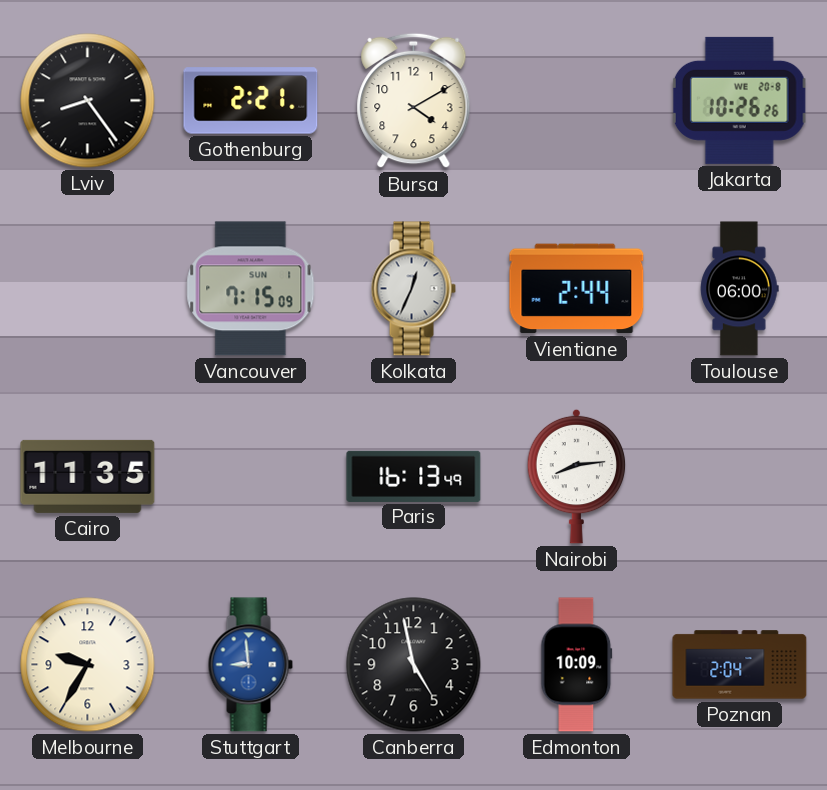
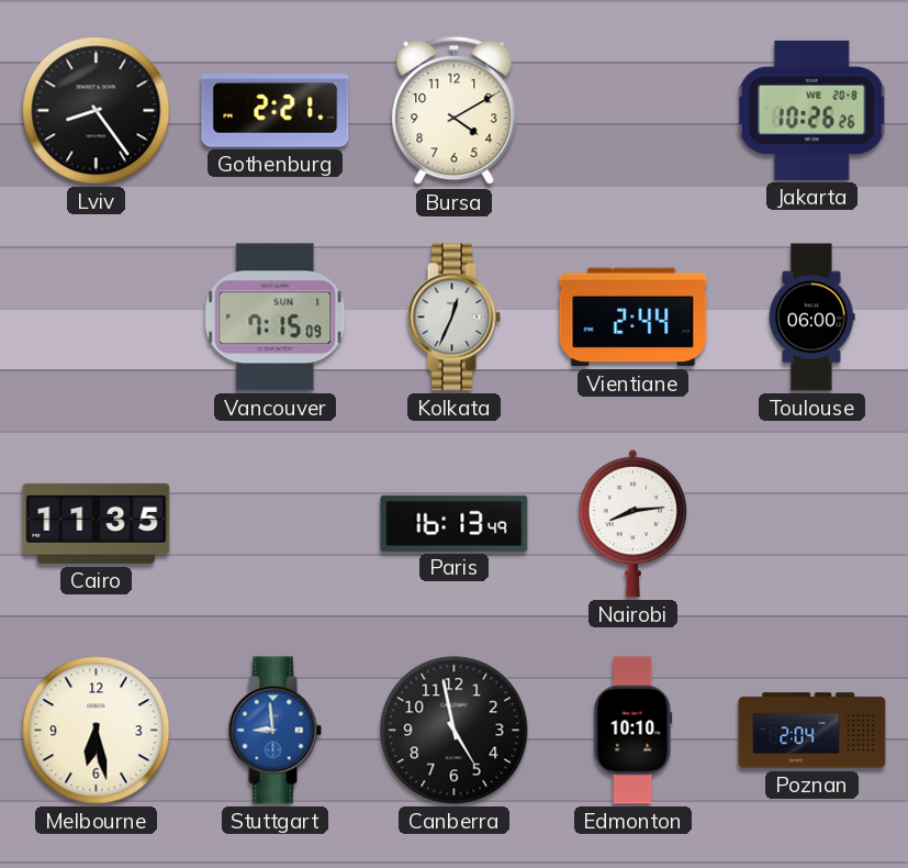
Melbourne: 9:35 -> 6:28
Edmonton: 10:09 -> 10:10
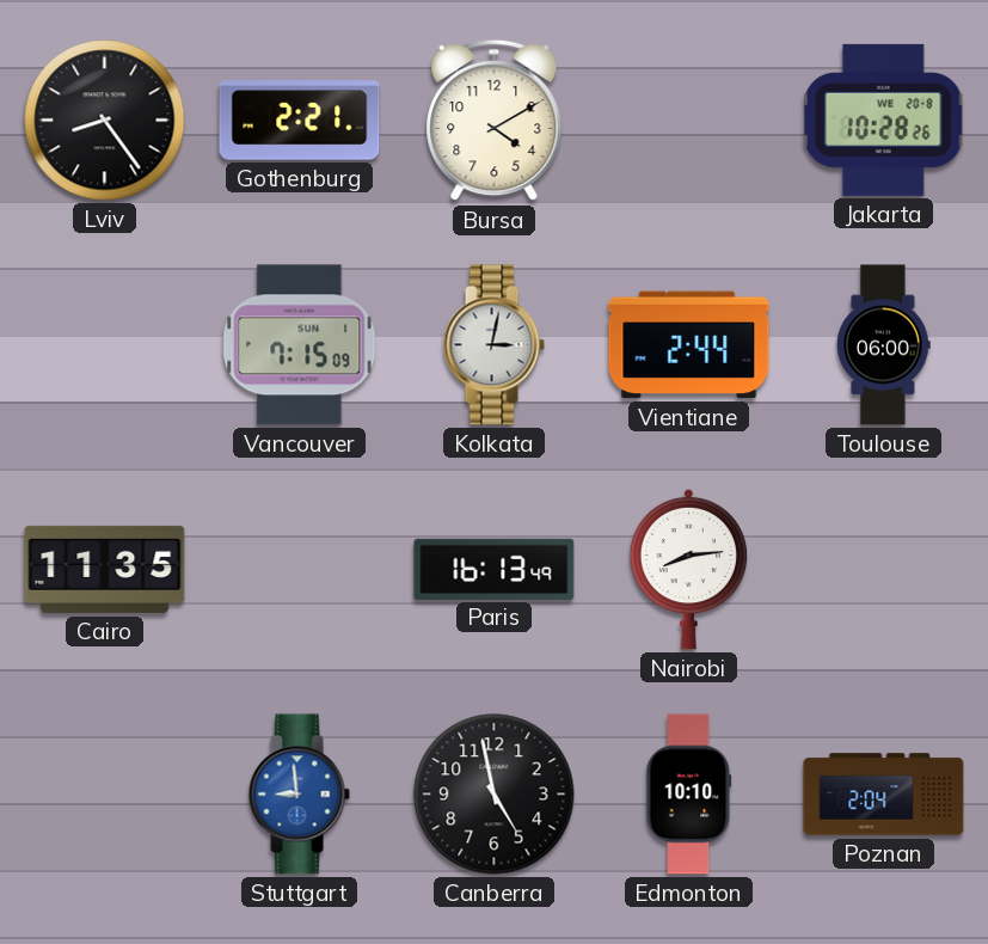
Jakarta: 10:26 -> 10:28
Kolkata: 12:34 -> 3:02
Melbourne: 6:28 -> none
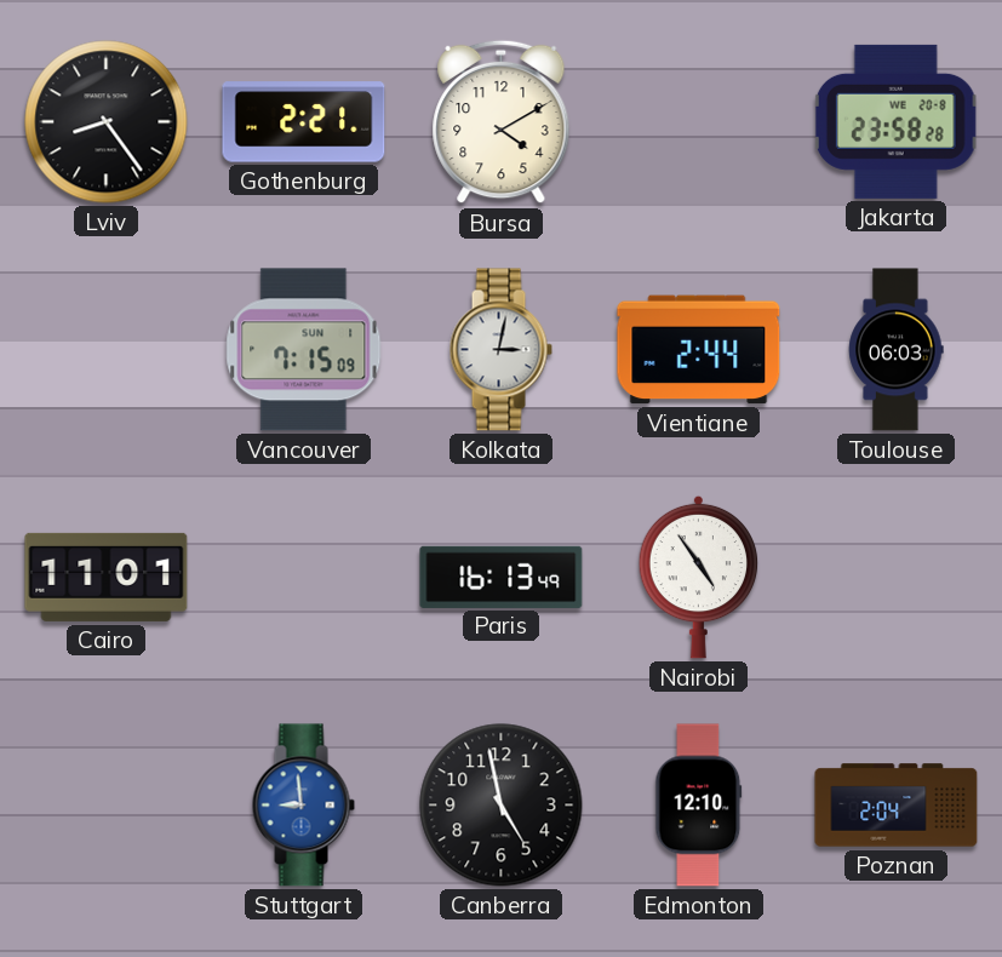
Jakarta: 10:28 -> 23:58
Toulouse: 06:00 -> 06:03
Cairo: 11:35 -> 11:01
Nairobi: 8:14 -> 4:54
Edmonton: 10:10 -> 12:10
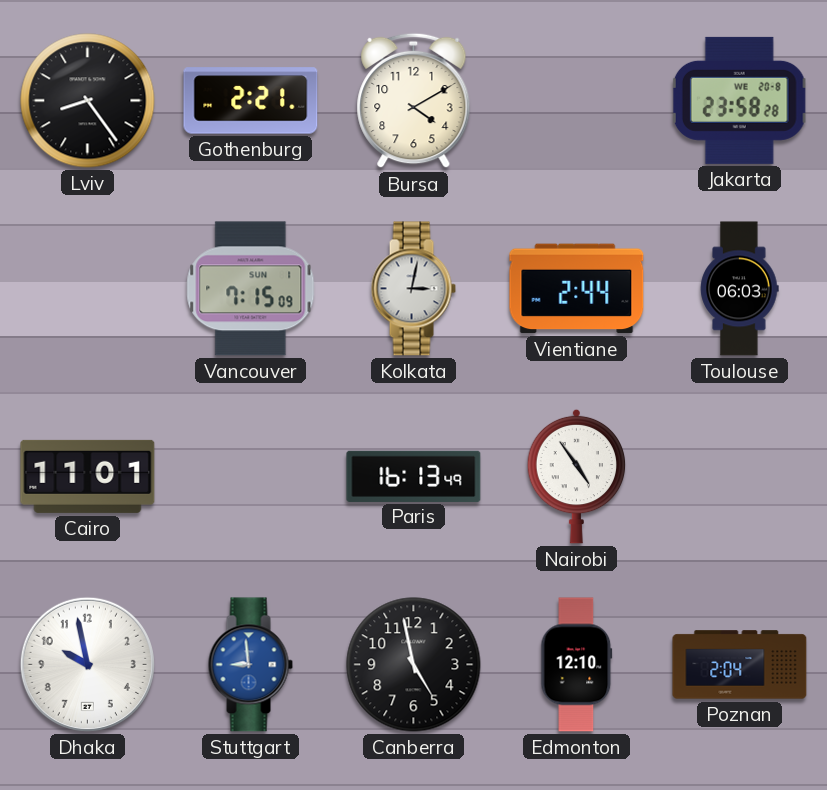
Dhaka: none -> 9:58
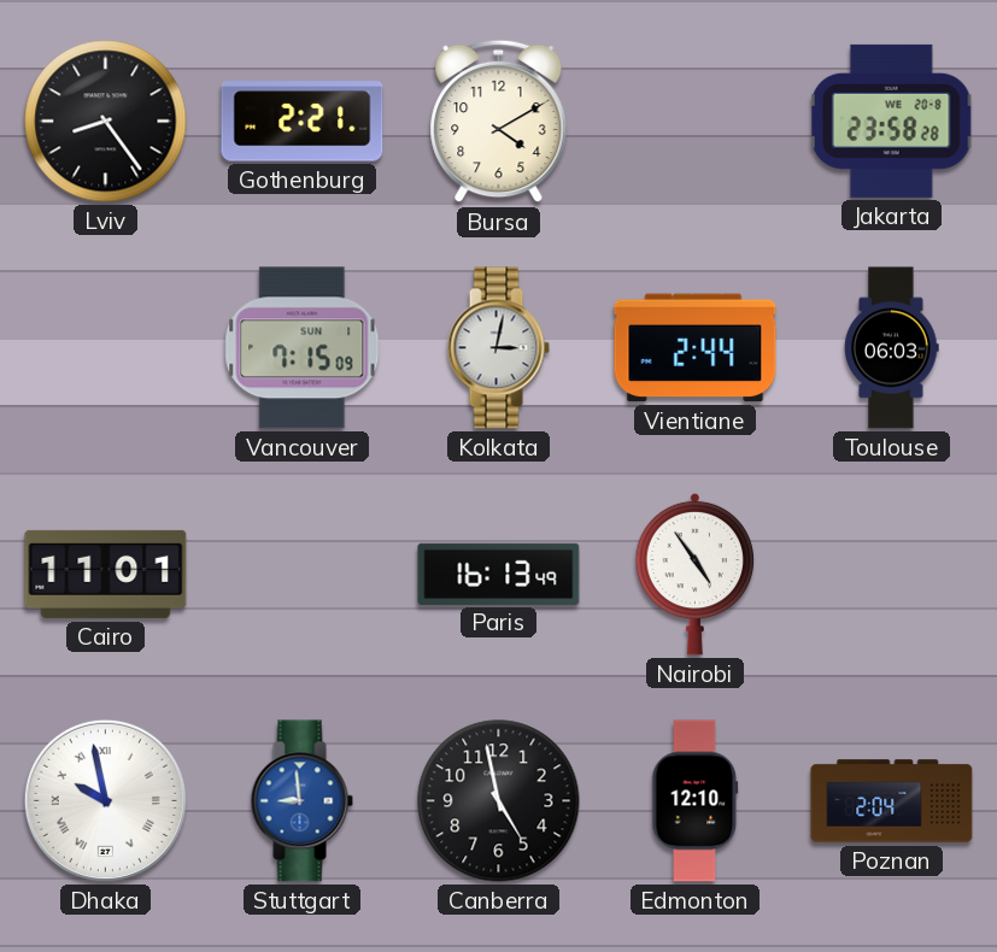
Dhaka numerals: Arabic -> Roman
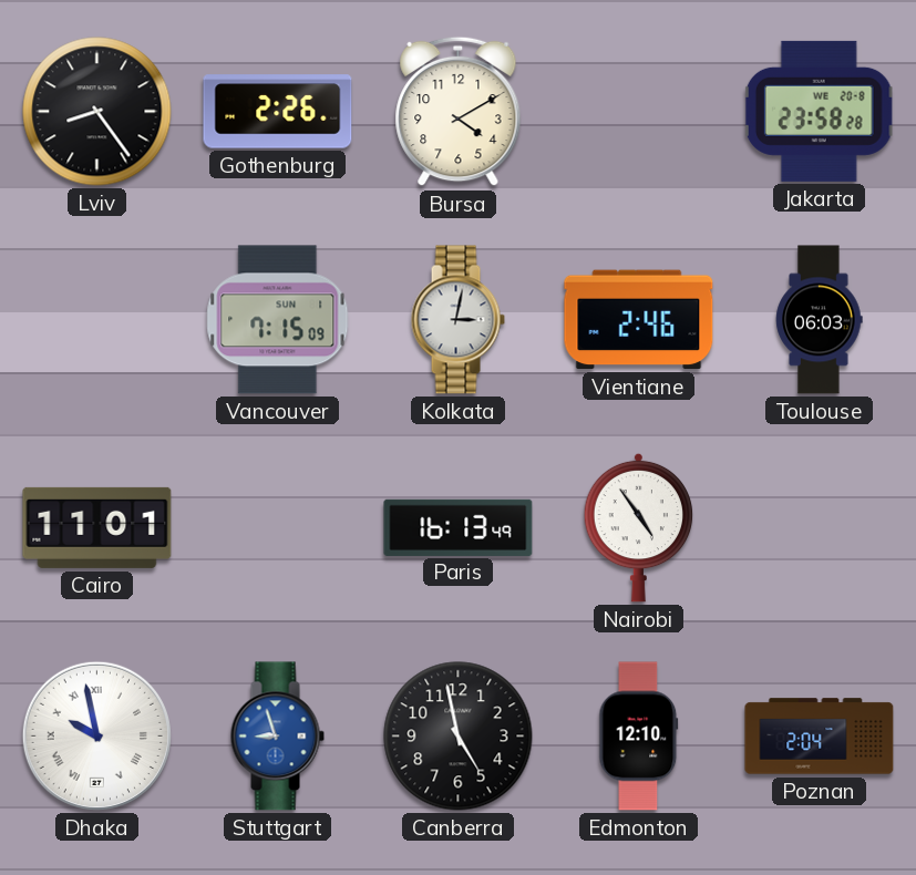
Gothenburg: 2:21 -> 2:26
Vientiane: 2:44 -> 2:46
Stuttgart: 8:59 -> 8:57
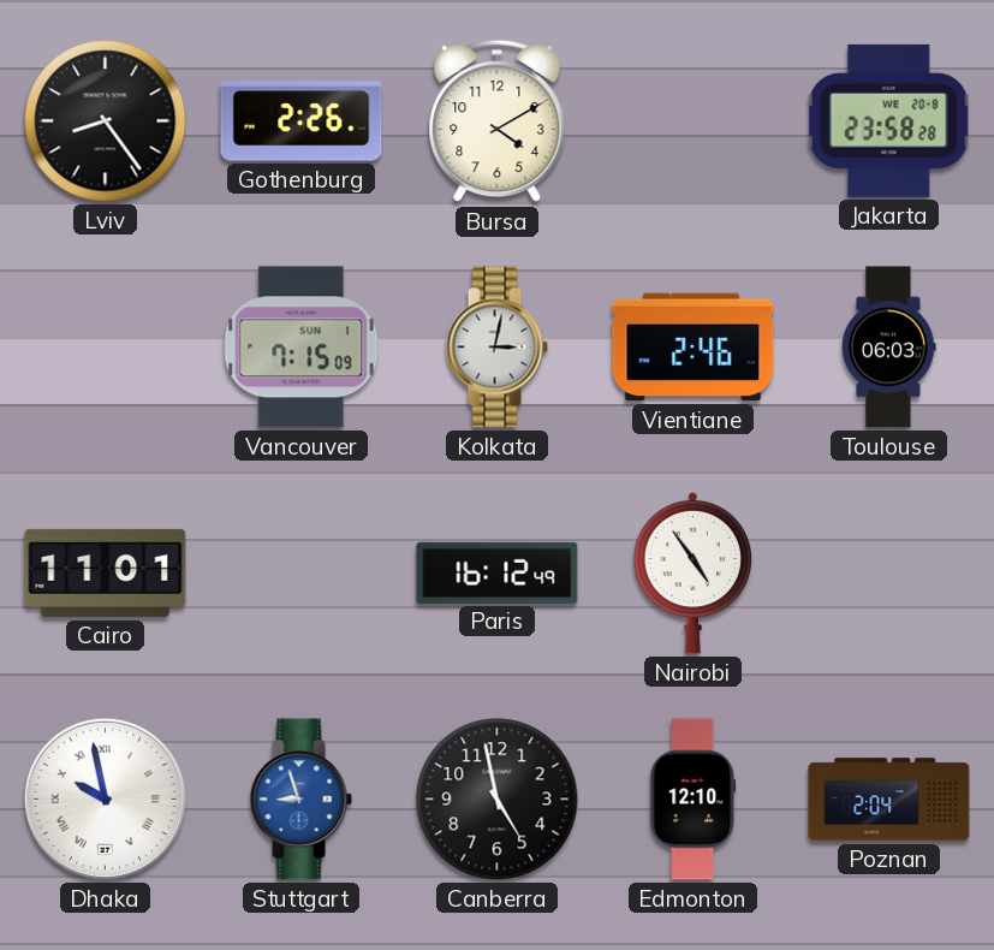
Paris: 16:13 -> 16:12
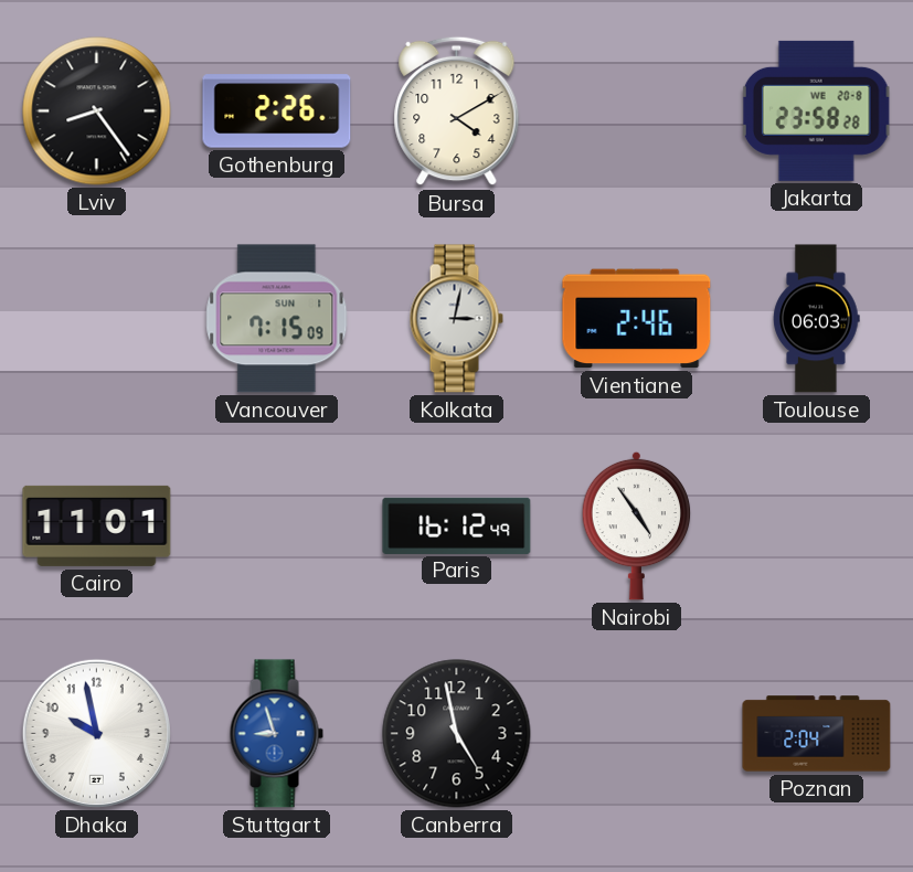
Dhaka numerals: Roman -> Arabic
Edmonton: 12:10 -> none
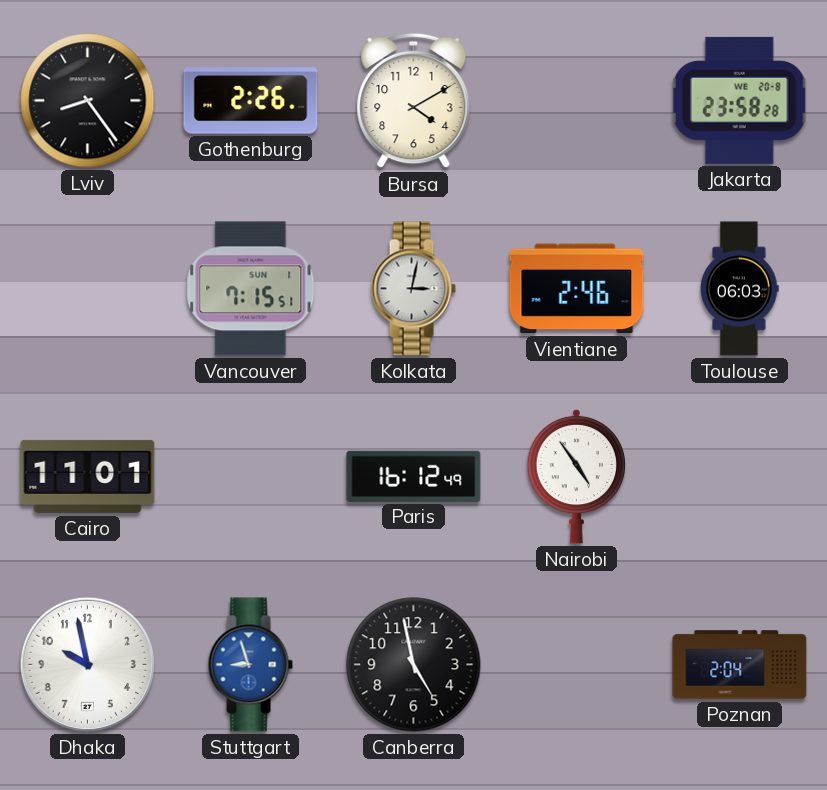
Vancouver: 7:15:09 -> 7:15:51
